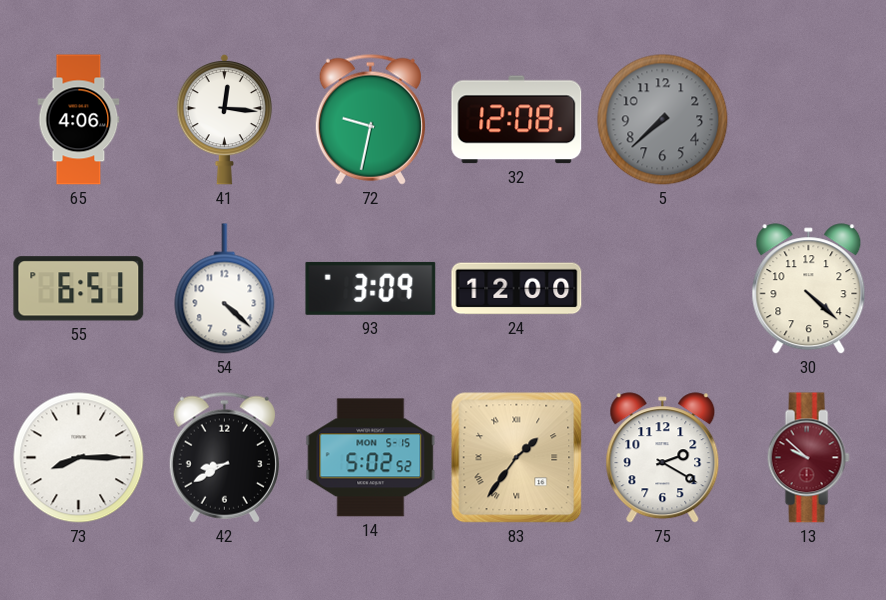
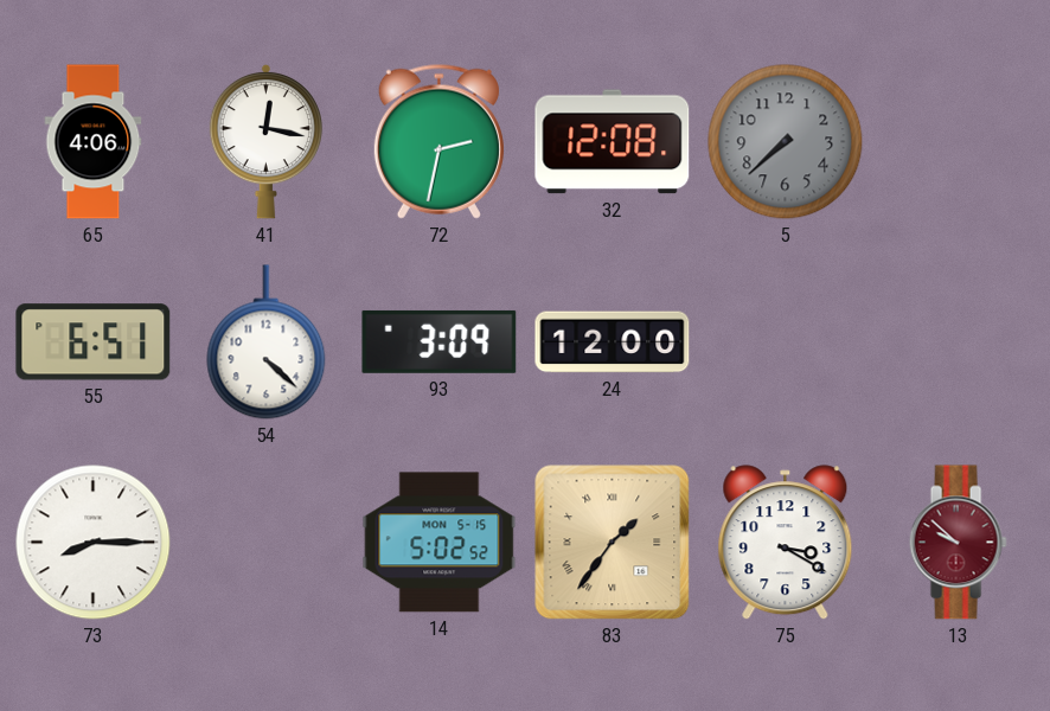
41: 12:16 -> 12:17
72: 9:32 -> 2:32
30: 4:22 -> none
42: 8:40 -> none
75: 2:20 -> 3:20
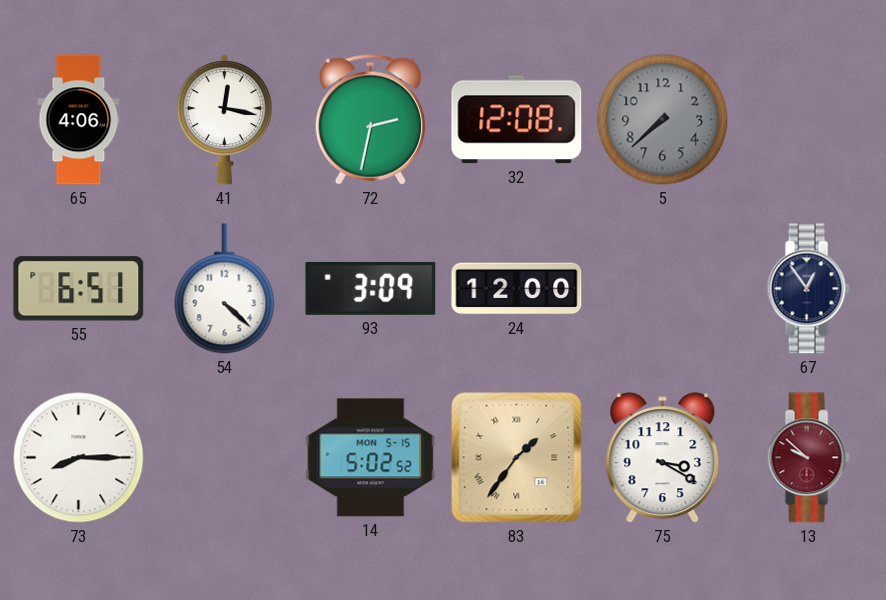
67: none -> 12:54
